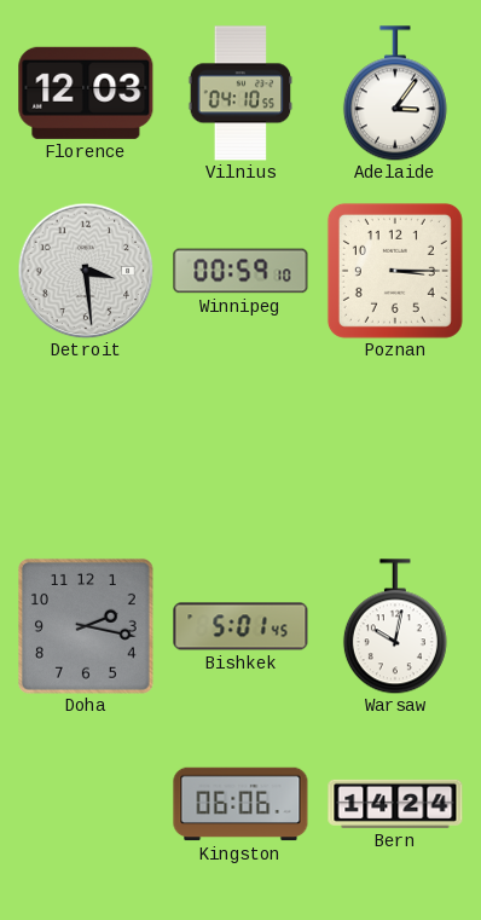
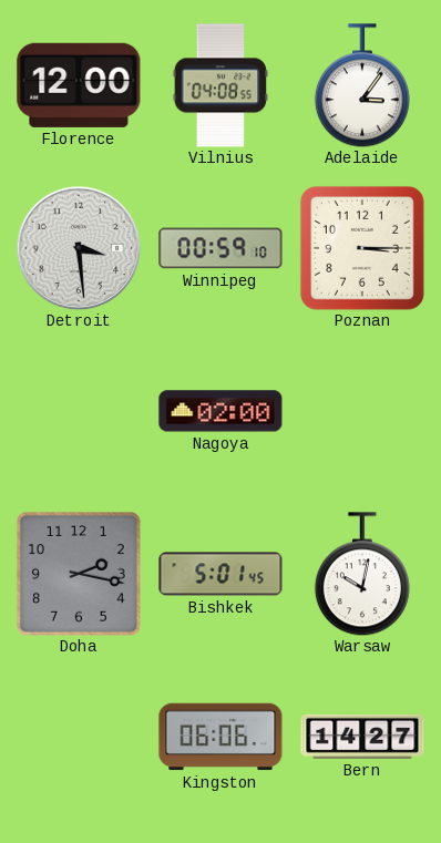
Florence: 12:03 -> 12:00
Vilnius: 04:10 -> 04:08
Nagoya: none -> 02:00
Bern: 14:24 -> 14:27
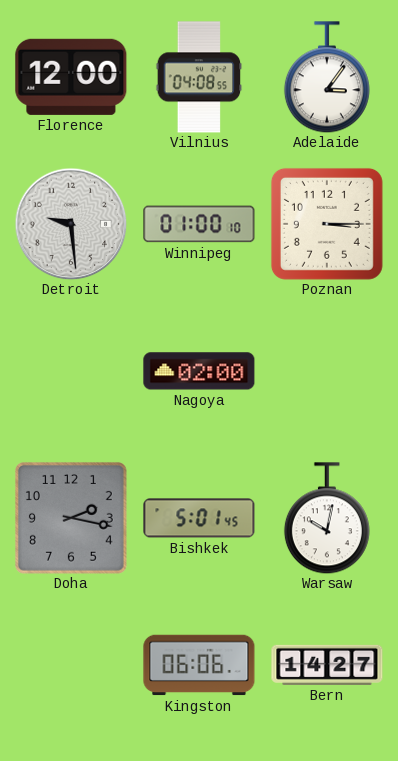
Detroit: 3:29 -> 9:29
Winnipeg: 00:59 -> 01:00
